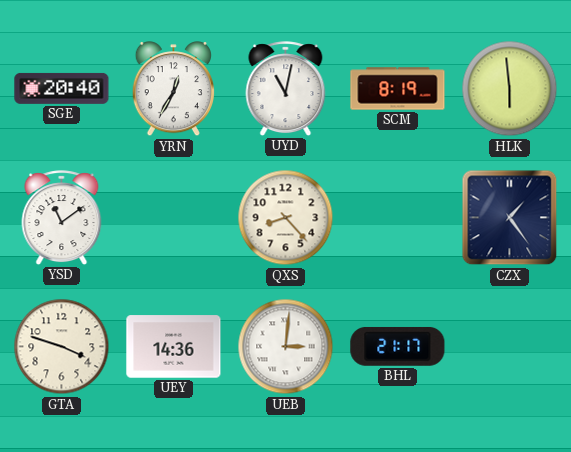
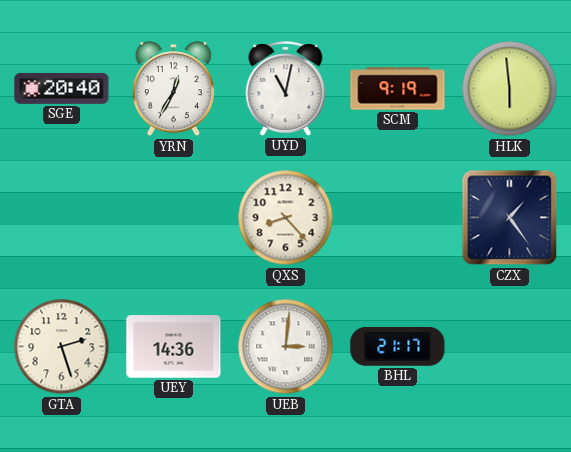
SCM: 8:19 -> 9:19
YSD: 11:09 -> none
GTA: 3:48 -> 2:27
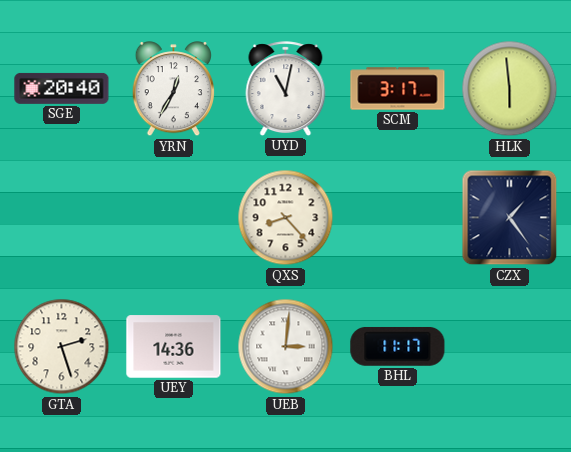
SCM: 9:19 -> 3:17
BHL: 21:17 -> 11:17
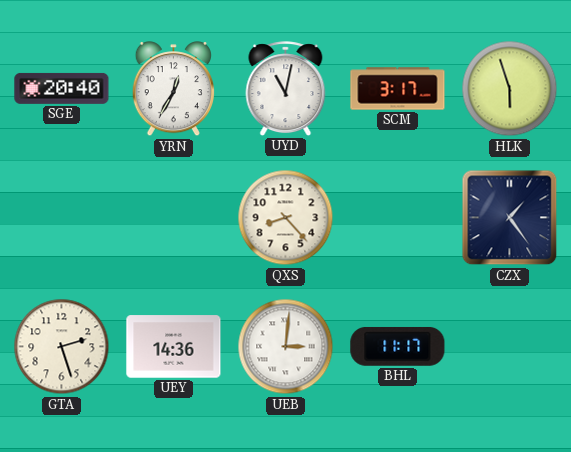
HLK: 5:59 -> 5:57
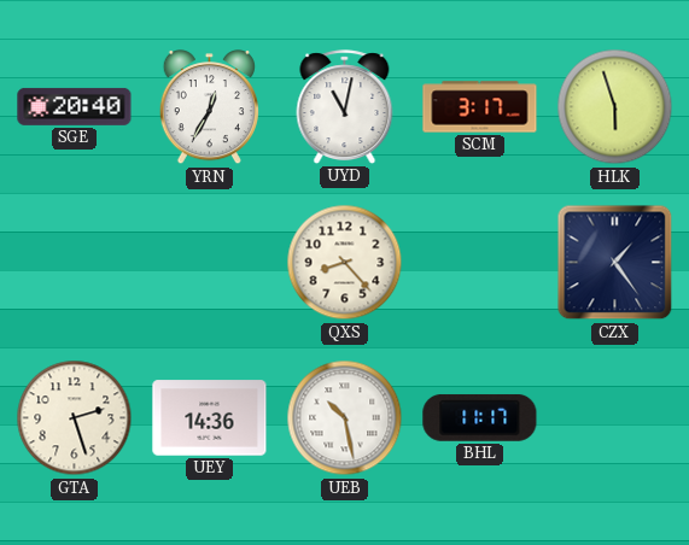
UEB: 3:01 -> 10:28
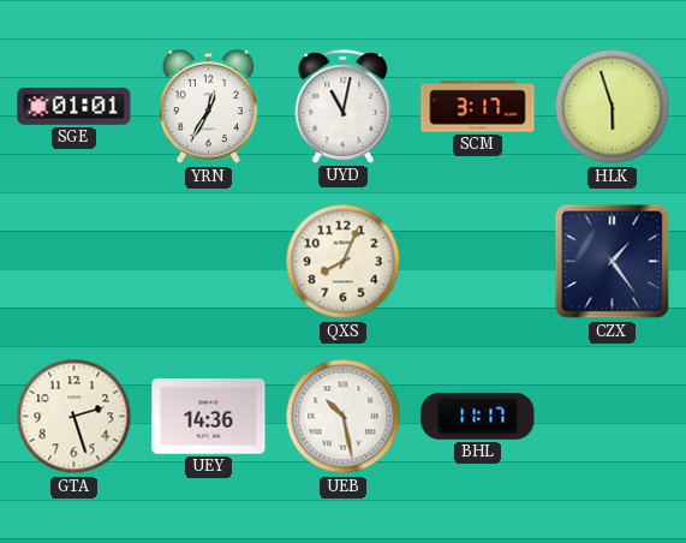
SGE: 20:40 -> 01:01
QXS: 8:23 -> 8:04
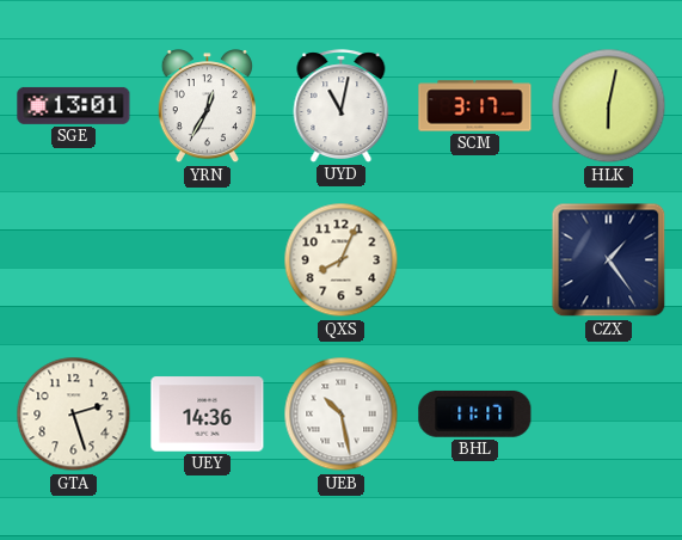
SGE: 01:01 -> 13:01
HLK: 5:57 -> 6:02
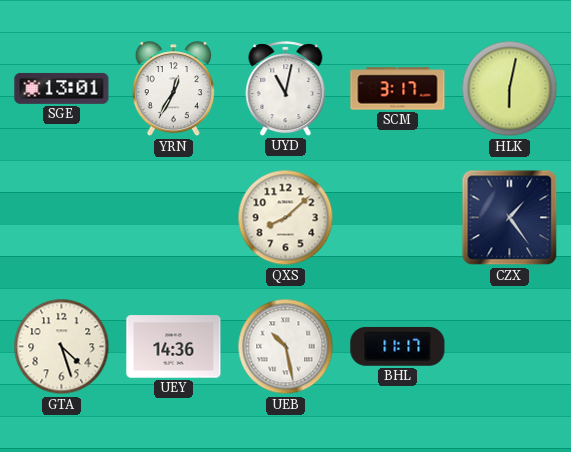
QXS: 8:04 -> 8:08
GTA: 2:27 -> 4:27
